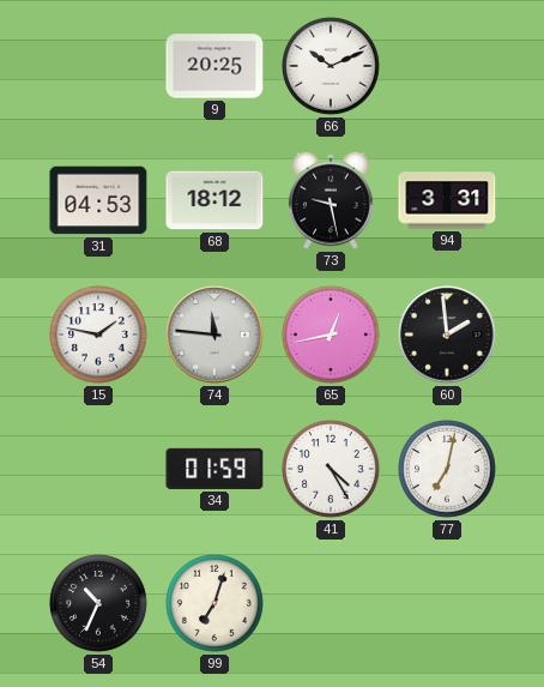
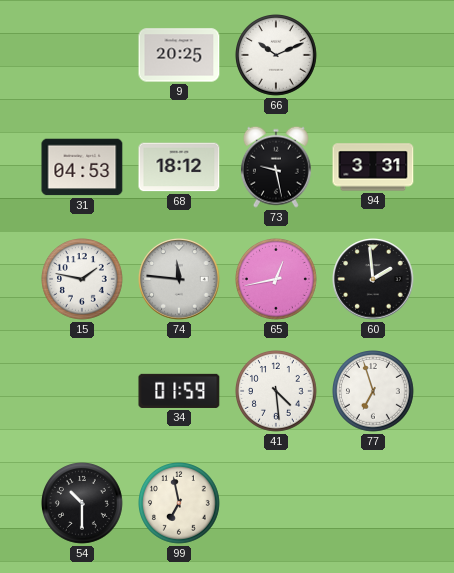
41: 4:25 -> 4:29
77: 7:02 -> 6:57
54: 10:34 -> 10:30
99: 7:03 -> 6:58
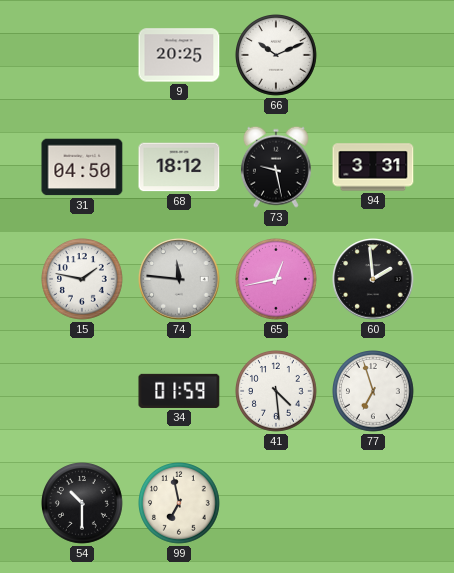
31: 04:53 -> 04:50
